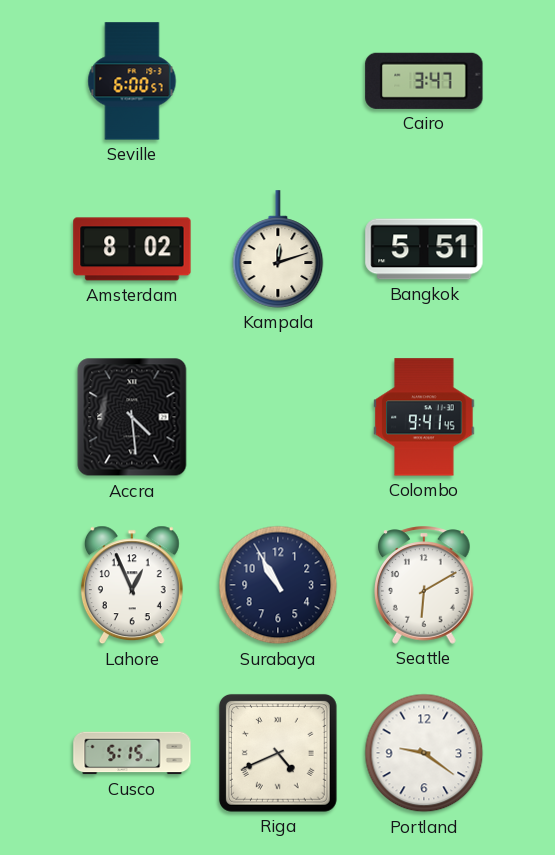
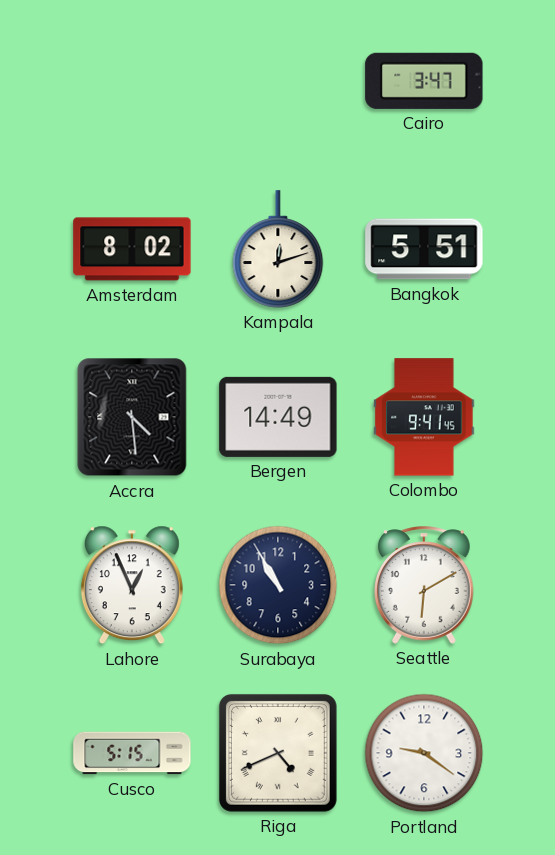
Seville: 6:00 -> none
Bergen: none -> 14:49
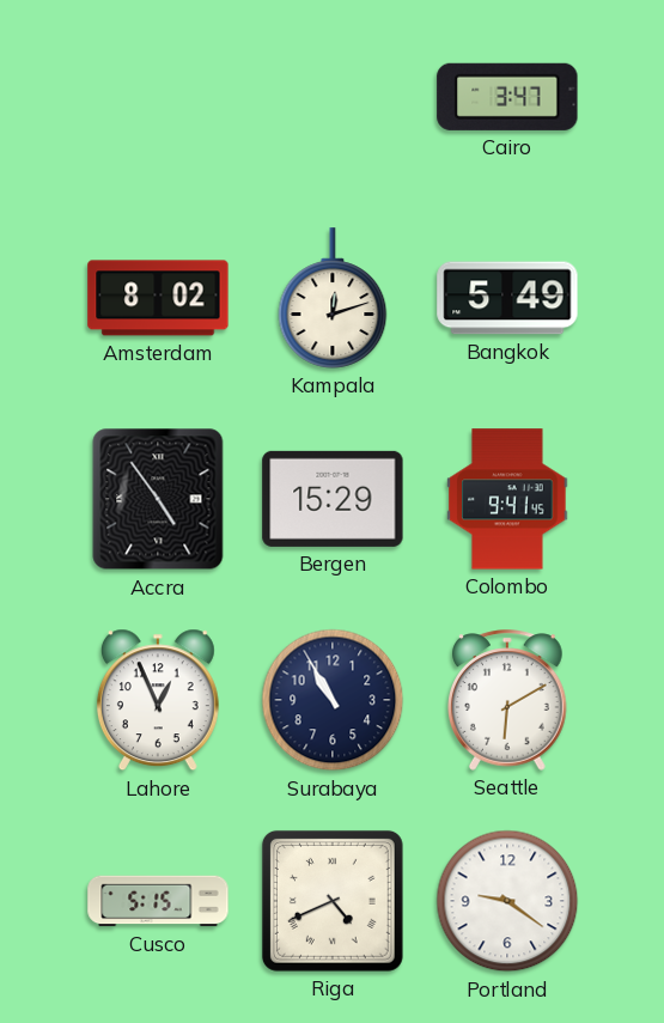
Bangkok: 5:51 -> 5:49
Accra: 4:29 -> 4:54
Bergen: 14:49 -> 15:29
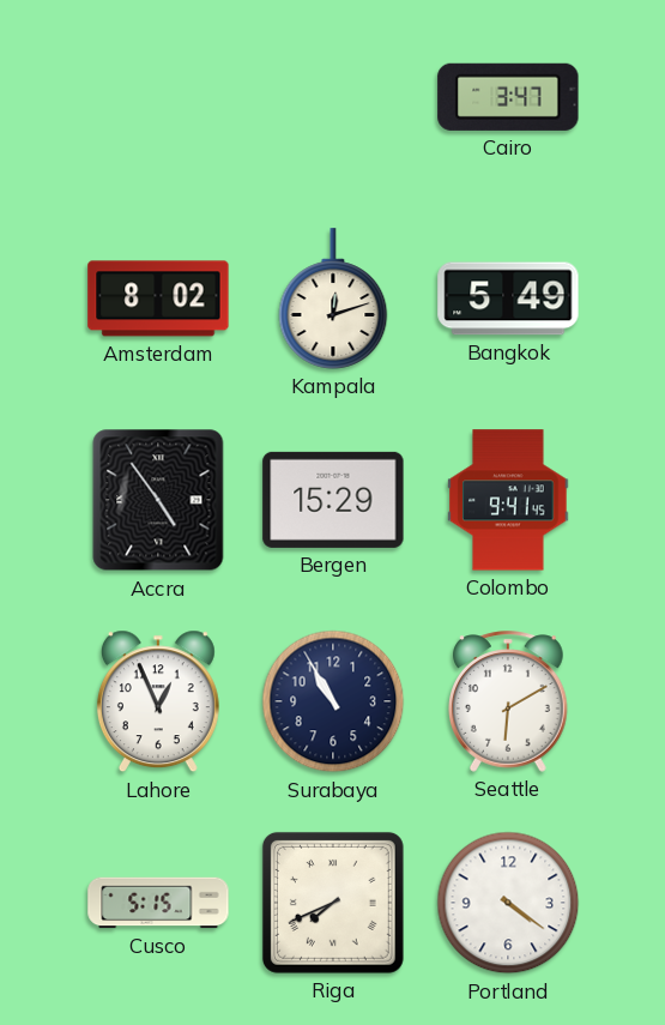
Riga: 4:41 -> 7:41
Portland: 9:21 -> 4:21
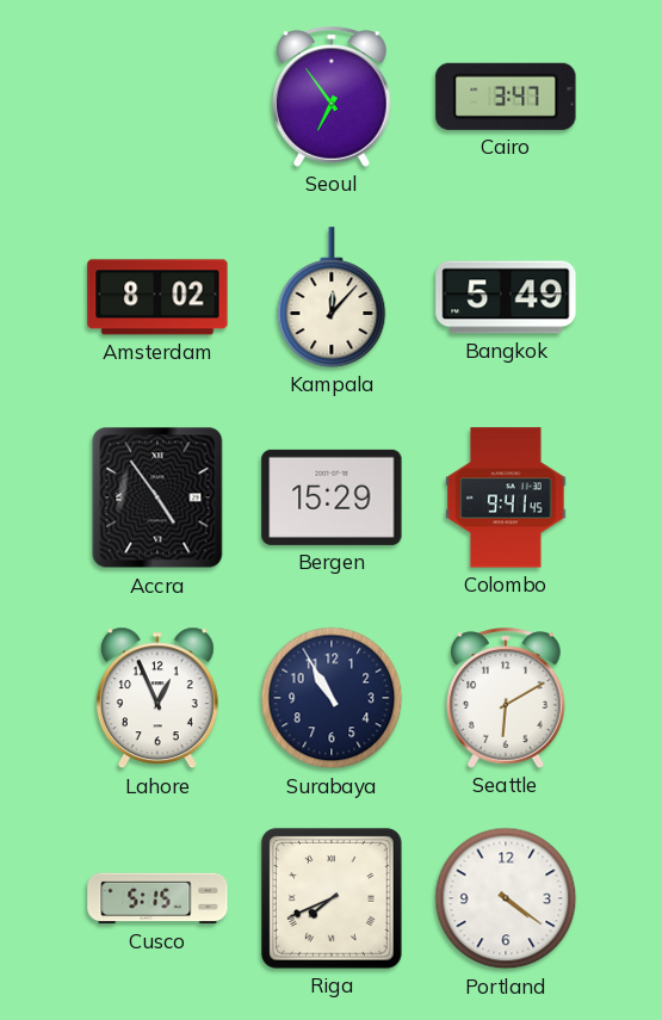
Seoul: none -> 6:54
Kampala: 12:12 -> 12:07
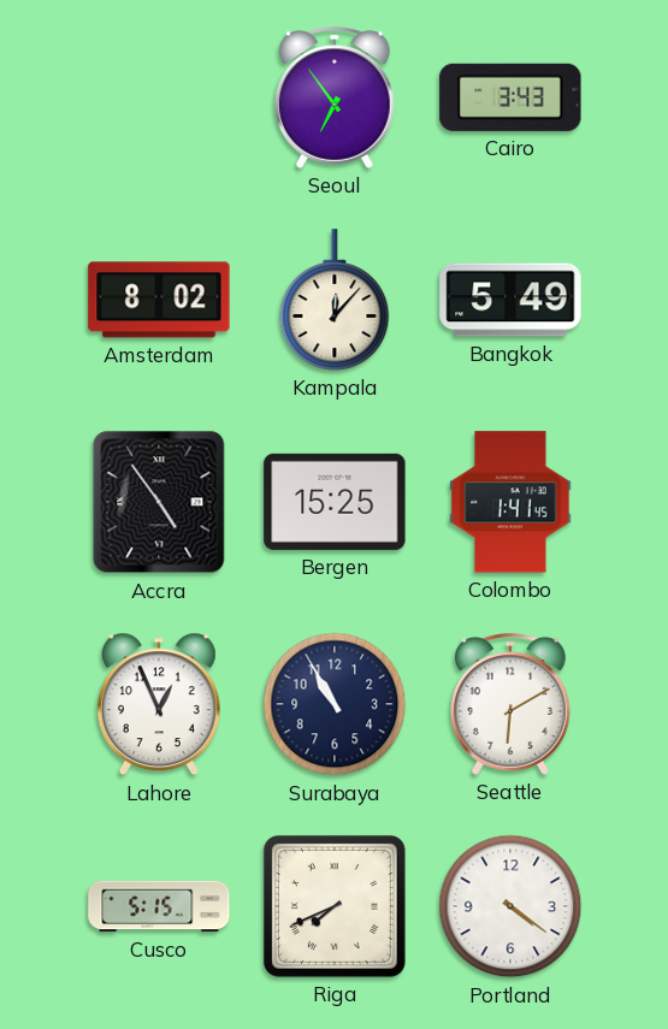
Cairo: 3:47 -> 3:43
Bergen: 15:29 -> 15:25
Colombo: 9:41 -> 1:41
